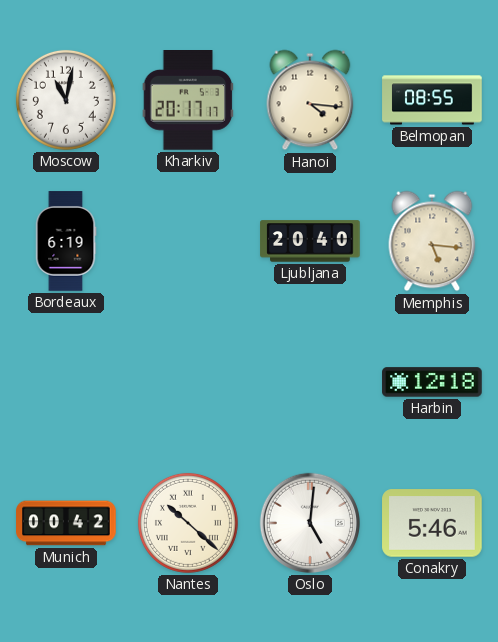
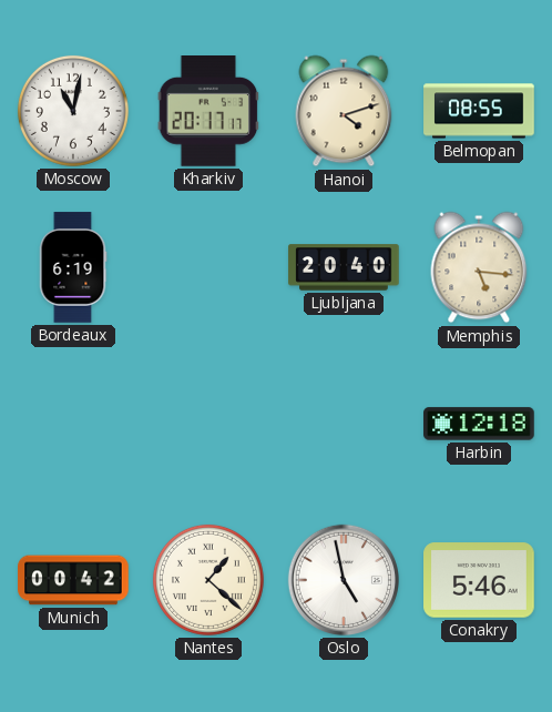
Hanoi: 4:16 -> 4:12
Nantes: 10:22 -> 1:22
Oslo: 5:01 -> 4:58
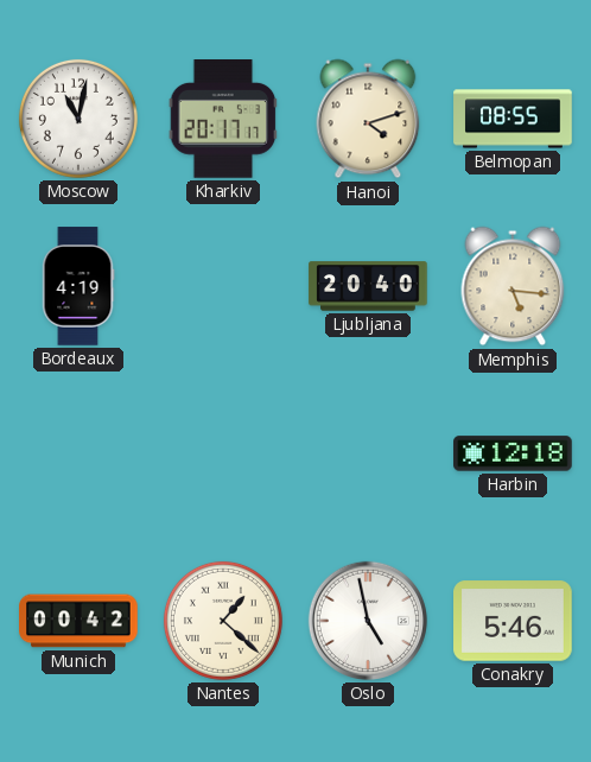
Bordeaux: 6:19 -> 4:19
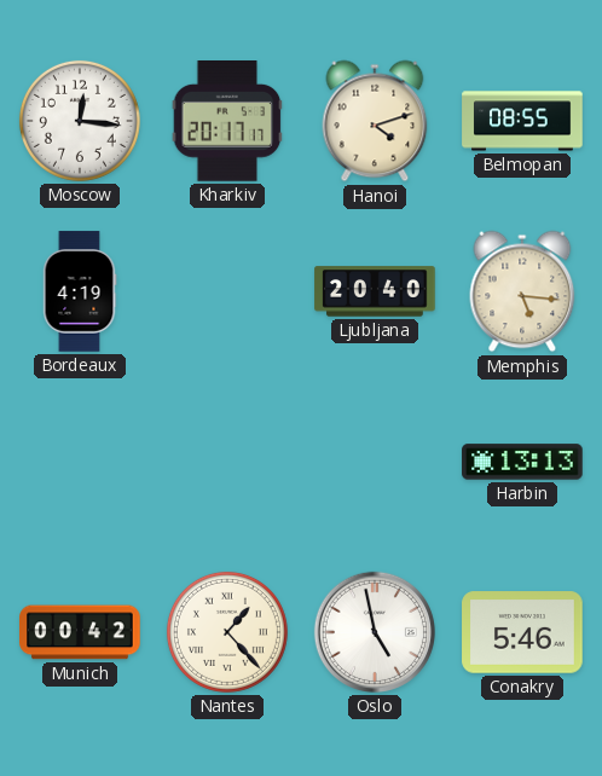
Moscow: 11:02 -> 12:16
Harbin: 12:18 -> 13:13
Nantes: 1:22 -> 1:23
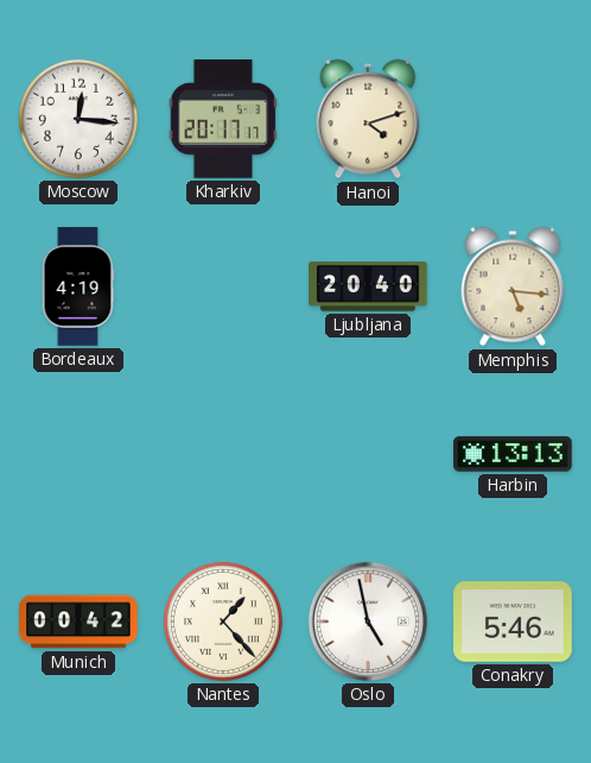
Belmopan: 08:55 -> none
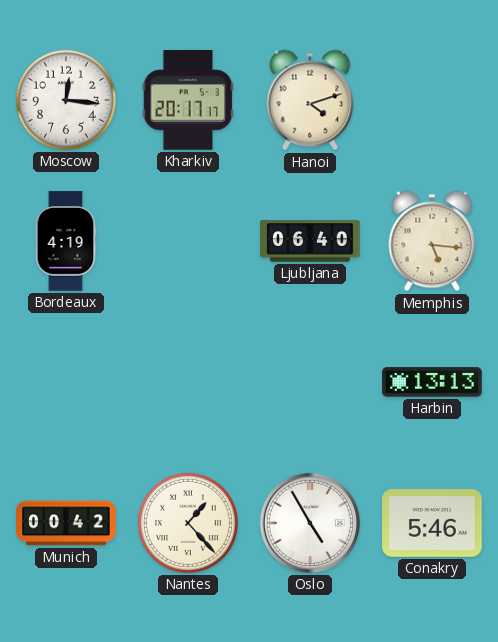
Ljubljana: 20:40 -> 06:40
Oslo: 4:58 -> 4:55
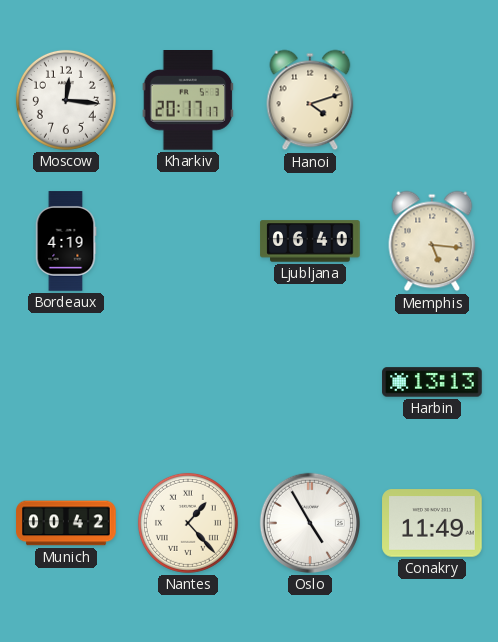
Conakry: 5:46 -> 11:49
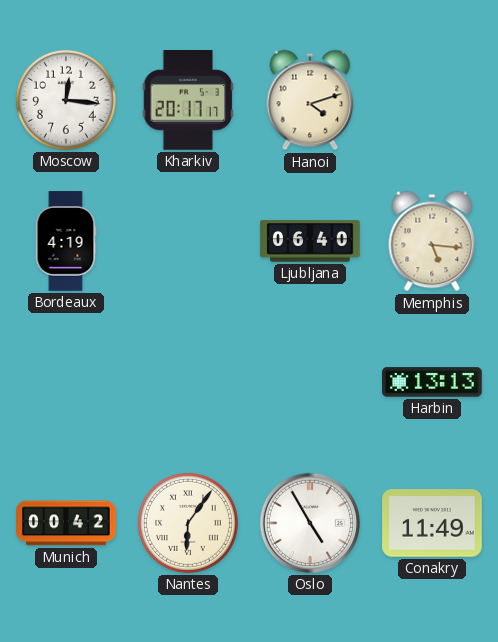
Nantes: 1:23 -> 6:06
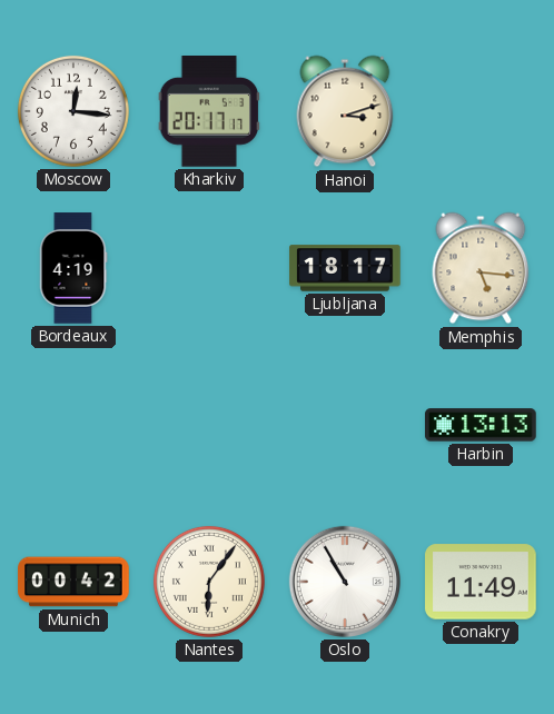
Hanoi: 4:12 -> 3:12
Ljubljana: 06:40 -> 18:17
Oslo: 4:55 -> 10:55
